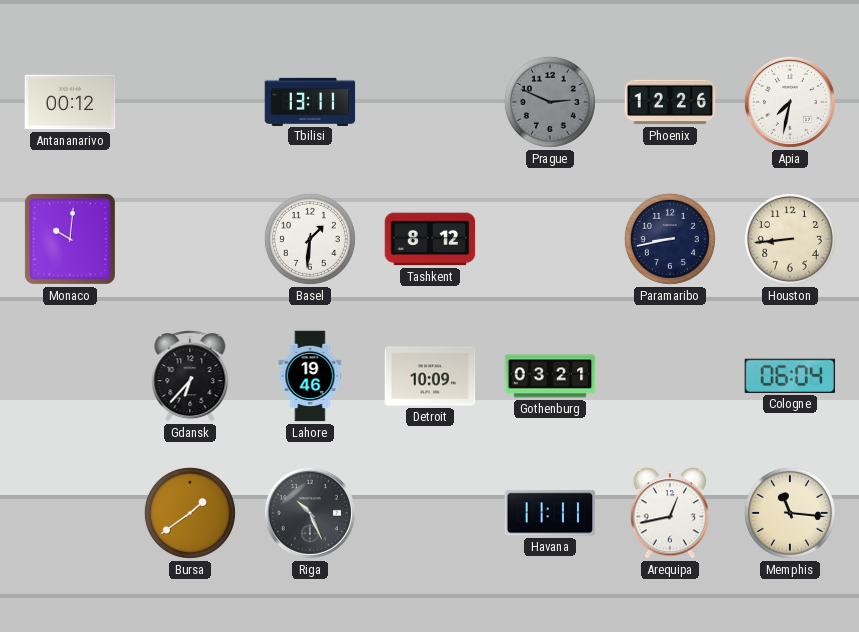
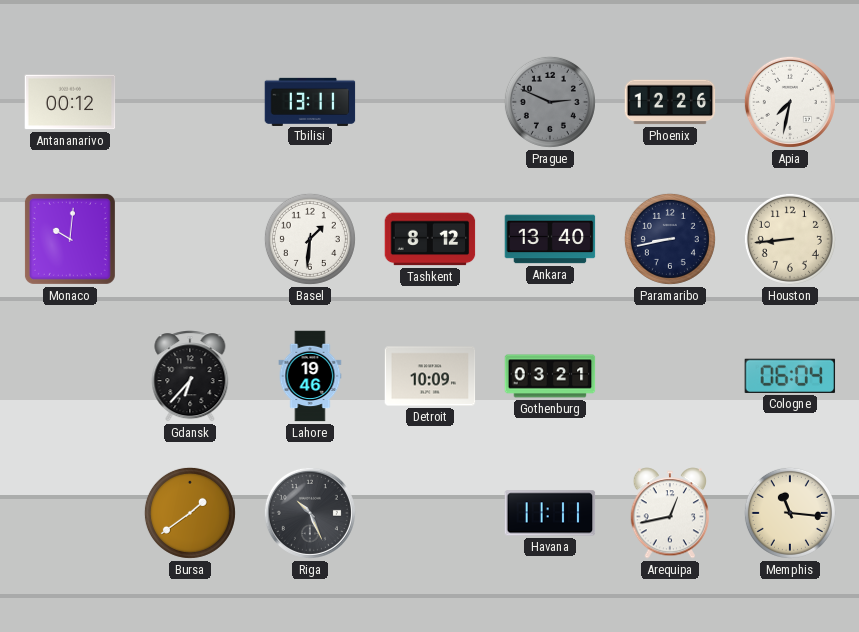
Ankara: none -> 13:40
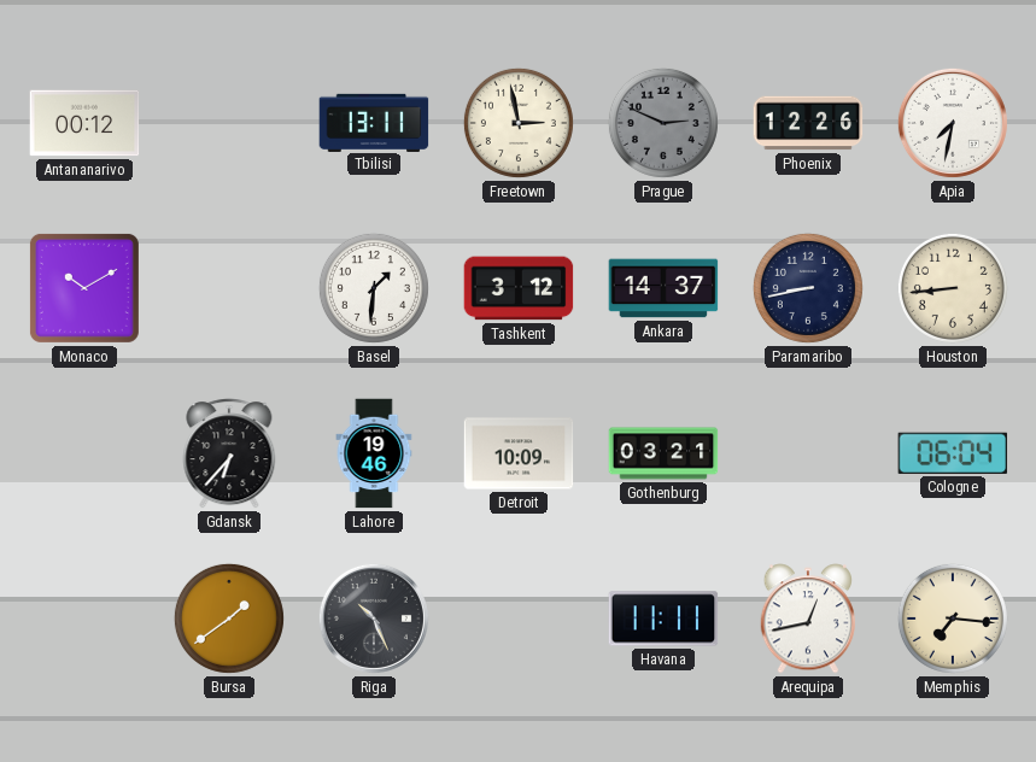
Freetown: none -> 2:58
Monaco: 10:01 -> 10:10
Tashkent: 8:12 -> 3:12
Ankara: 13:40 -> 14:37
Memphis: 11:16 -> 7:16
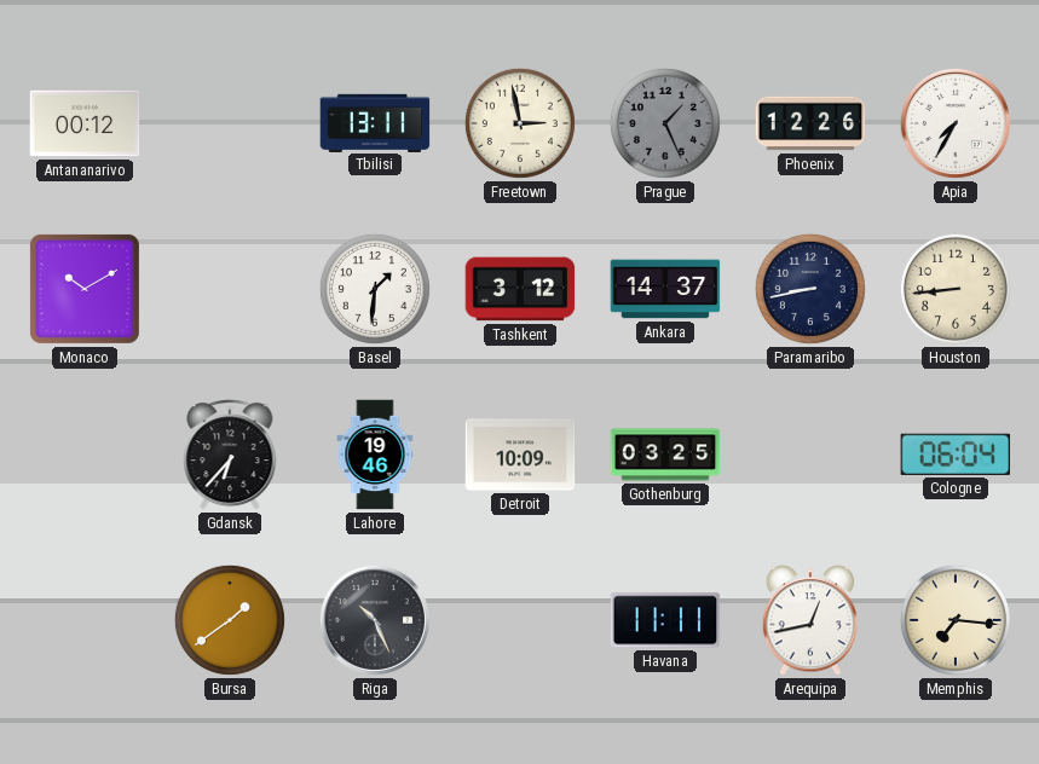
Prague: 2:49 -> 1:26
Apia: 7:32 -> 7:35
Gothenburg: 03:21 -> 03:25
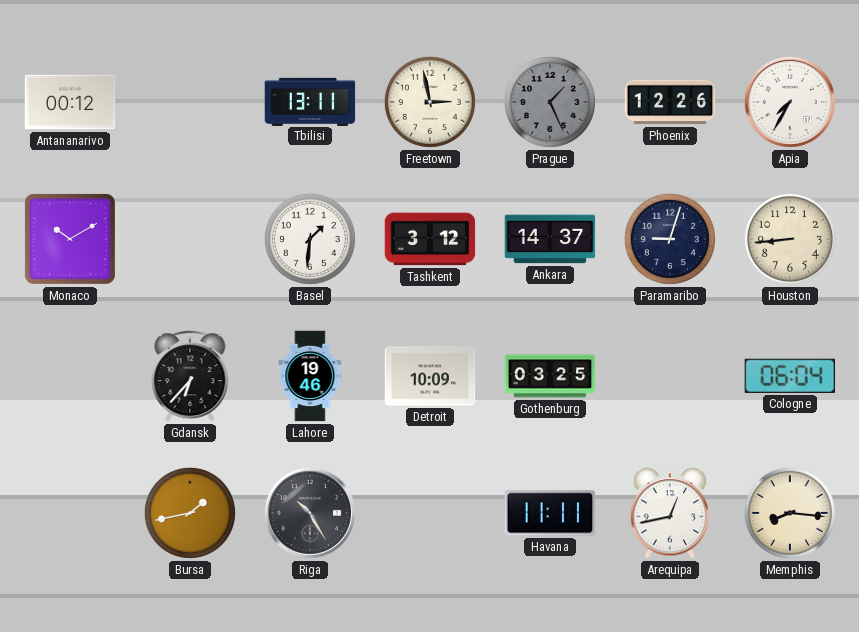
Paramaribo: 8:43 -> 9:03
Bursa: 1:39 -> 1:43
Riga: 10:26 -> 10:25
Memphis: 7:16 -> 8:16
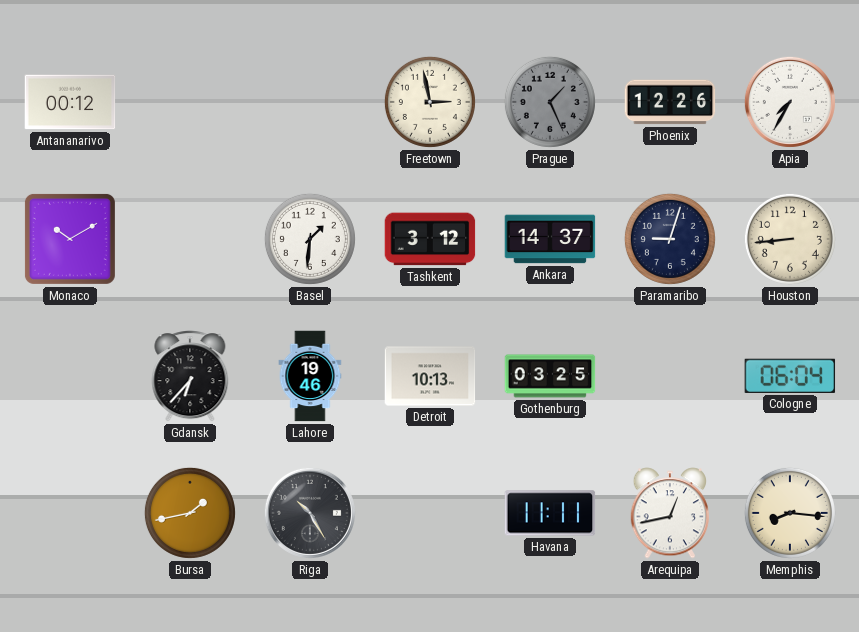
Tbilisi: 13:11 -> none
Detroit: 10:09 -> 10:13
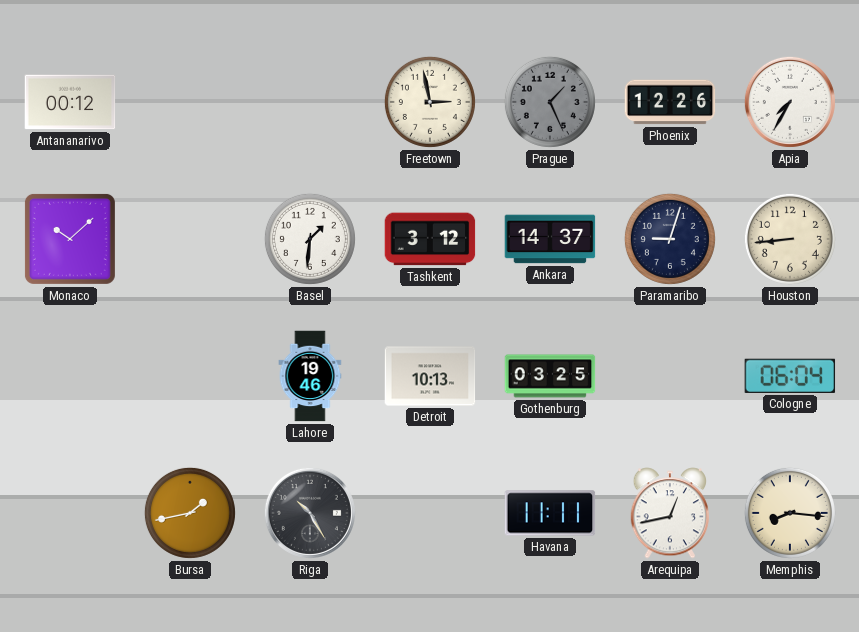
Monaco: 10:10 -> 10:08
Gdansk: 6:37 -> none
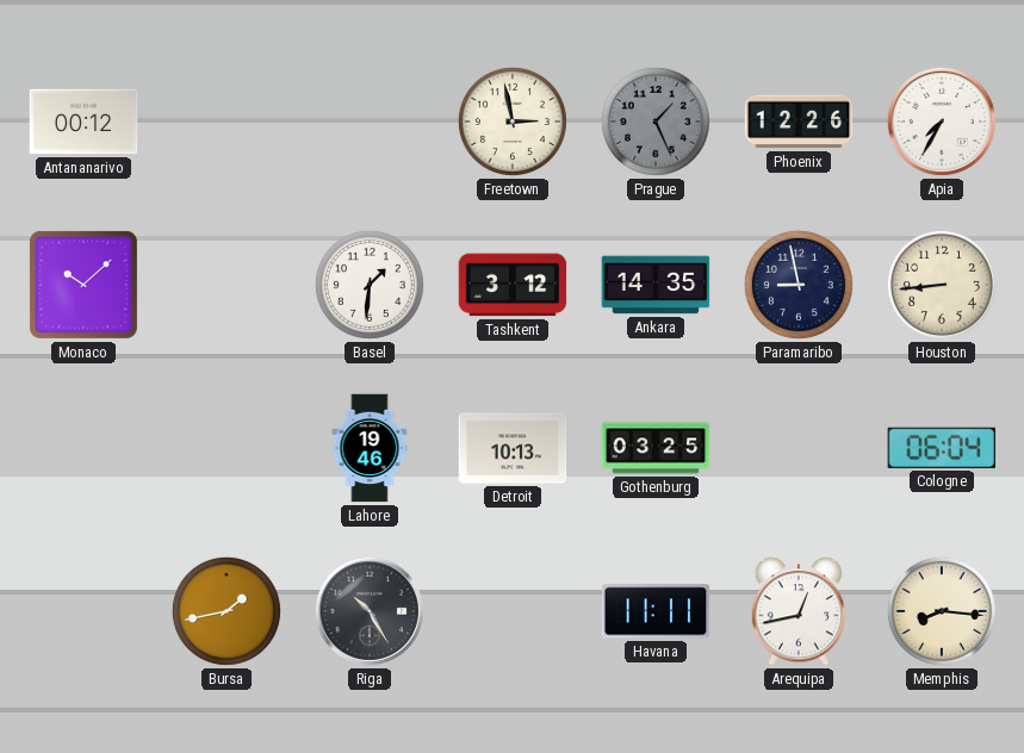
Ankara: 14:37 -> 14:35
Paramaribo: 9:03 -> 8:58
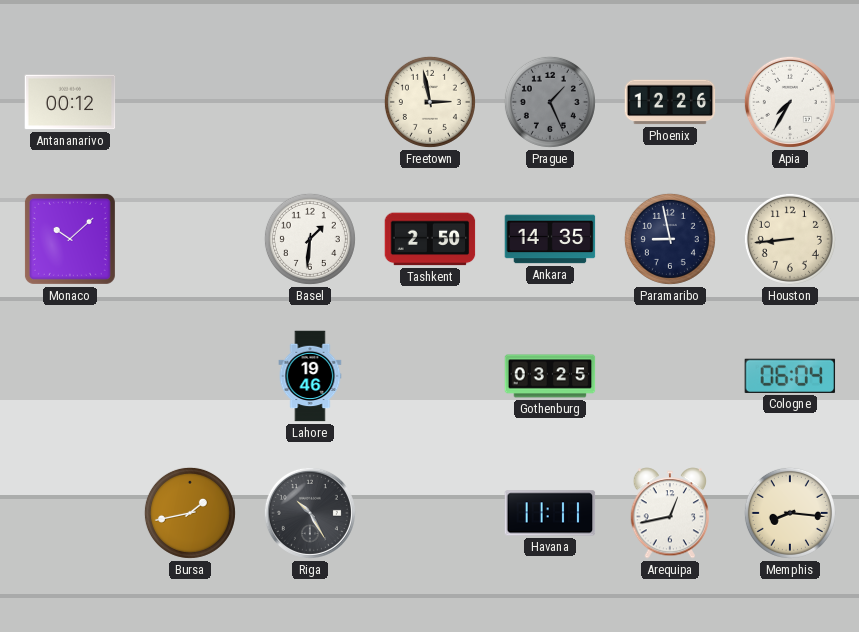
Tashkent: 3:12 -> 2:50
Detroit: 10:13 -> none
